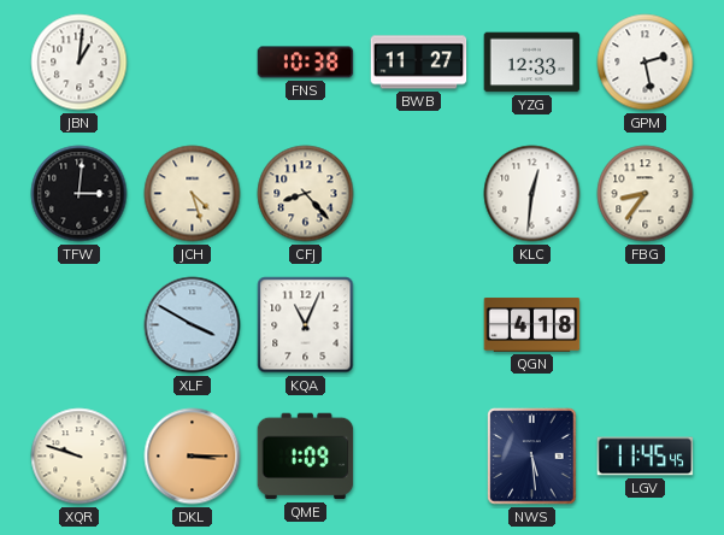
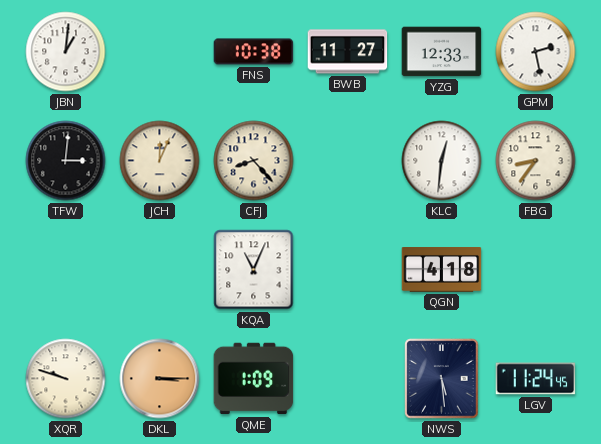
JCH: 4:27 -> 12:04
XLF: 3:50 -> none
LGV: 11:45 -> 11:24
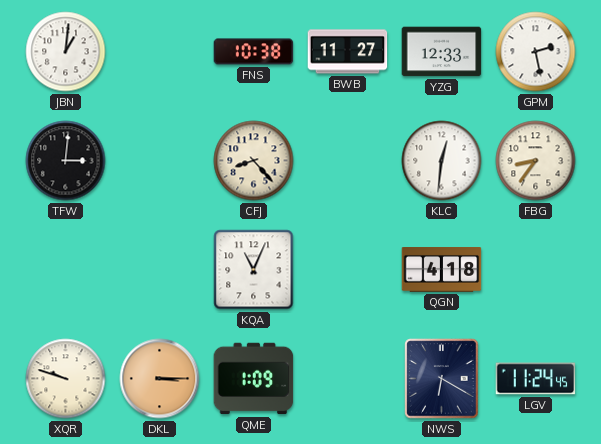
JCH: 12:04 -> none
NWS: 5:29 -> 6:20
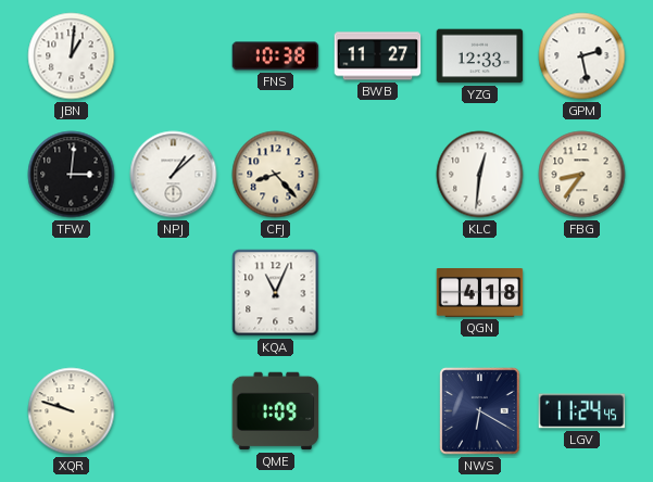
NPJ: none -> 1:08
DKL: 3:15 -> none
